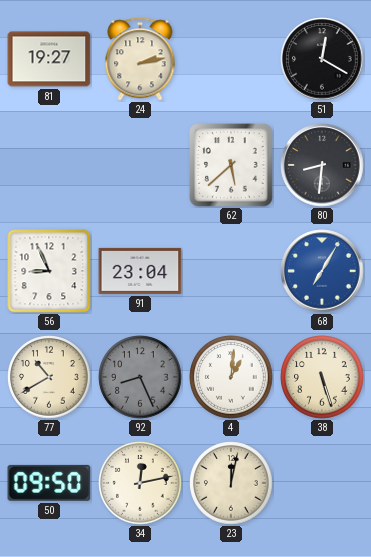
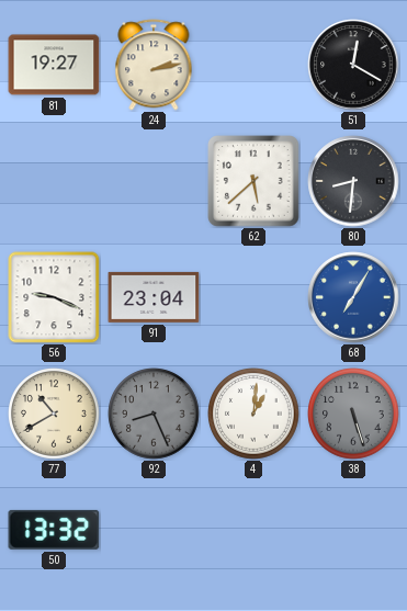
56: 8:56 -> 9:19
38 dial: cream -> grey
50: 09:50 -> 13:32
34: 12:13 -> none
23: 12:02 -> none
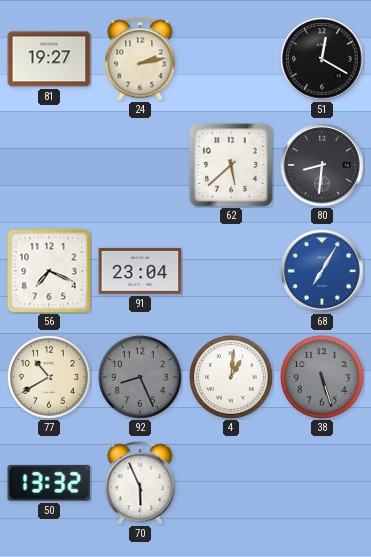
56: 9:19 -> 7:19
70: none -> 5:56
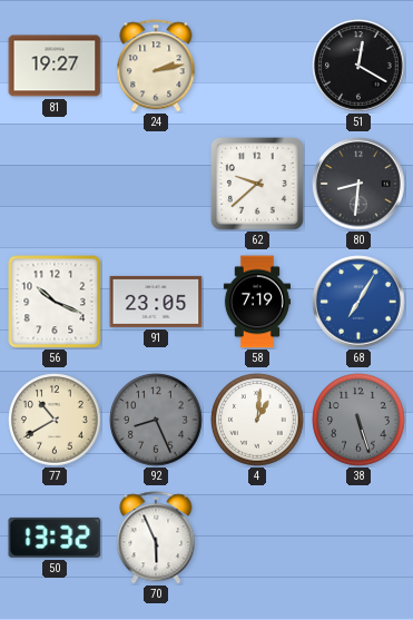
62: 5:38 -> 9:38
56: 7:19 -> 10:19
91: 23:04 -> 23:05
58: none -> 7:19
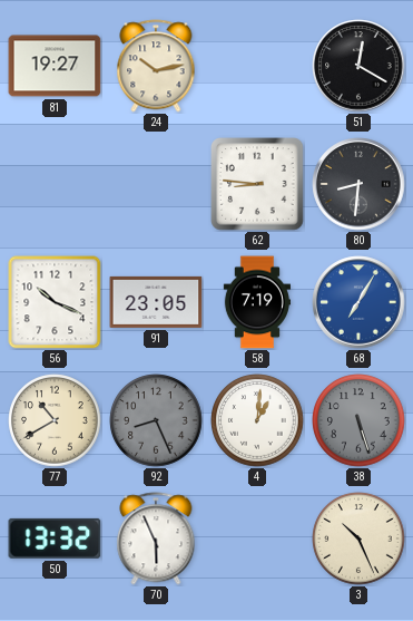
24: 2:13 -> 10:13
62: 9:38 -> 8:46
3: none -> 10:26
